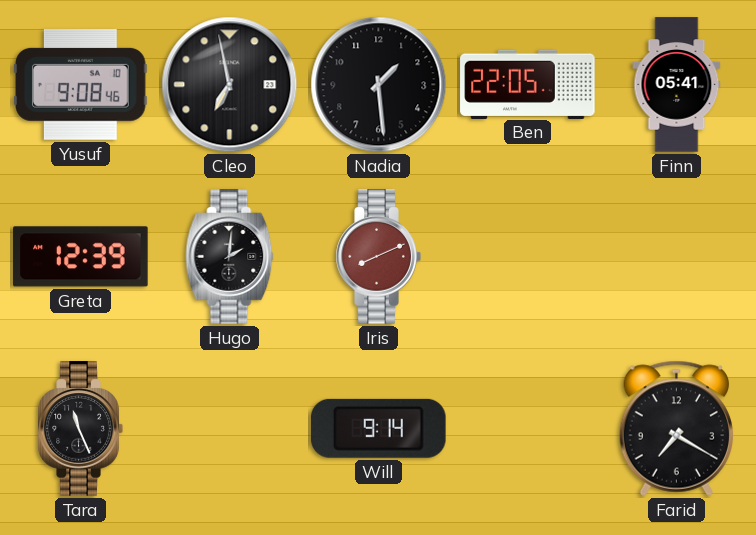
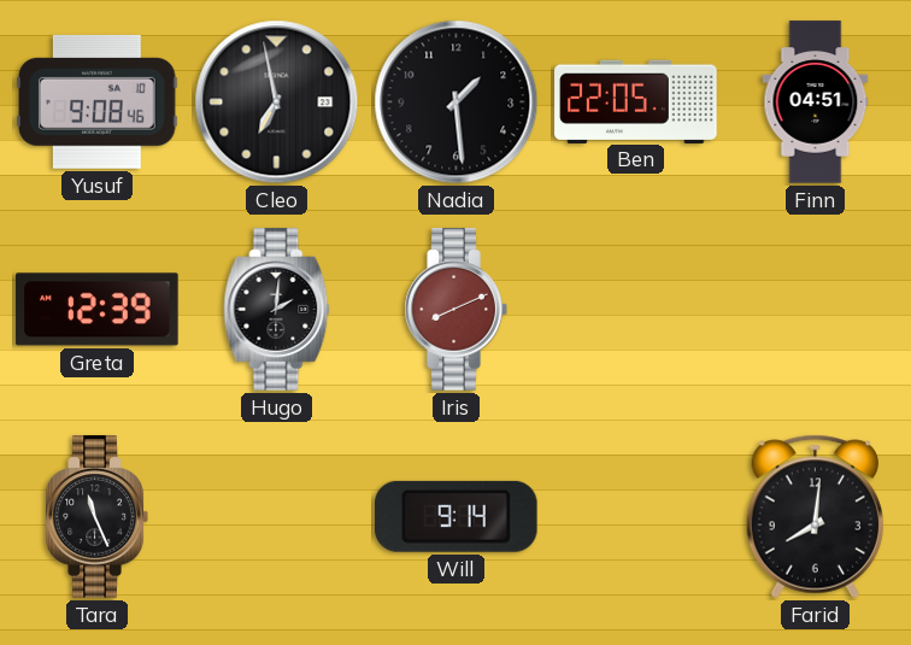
Finn: 05:41 -> 04:51
Farid: 7:20 -> 8:01
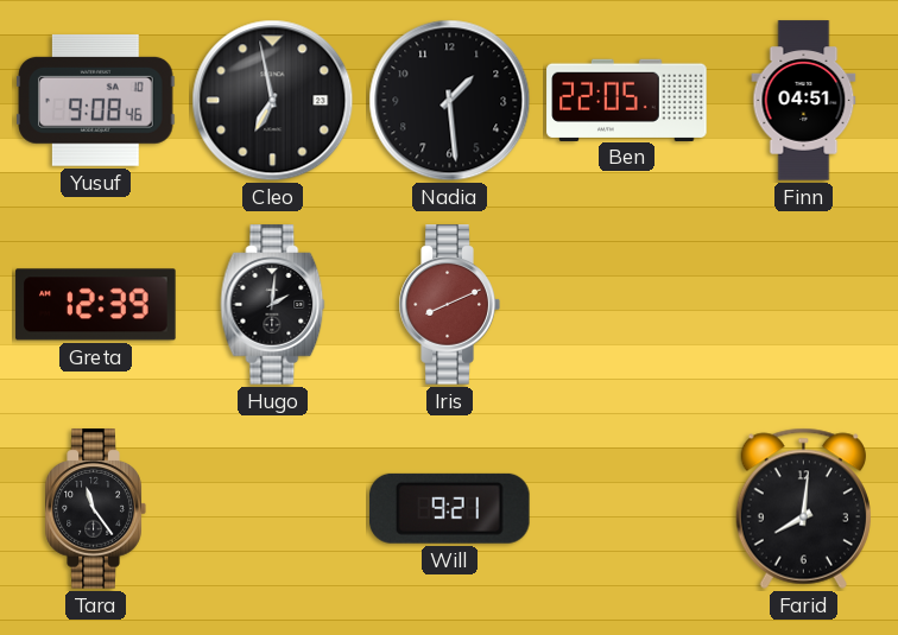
Tara: 11:26 -> 11:24
Will: 9:14 -> 9:21
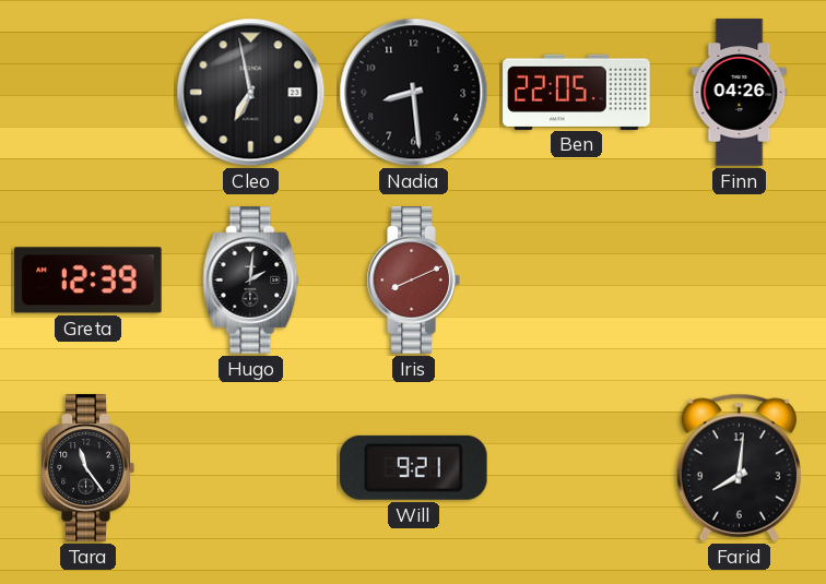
Yusuf: 9:08 -> none
Nadia: 1:29 -> 8:29
Finn: 04:51 -> 04:26
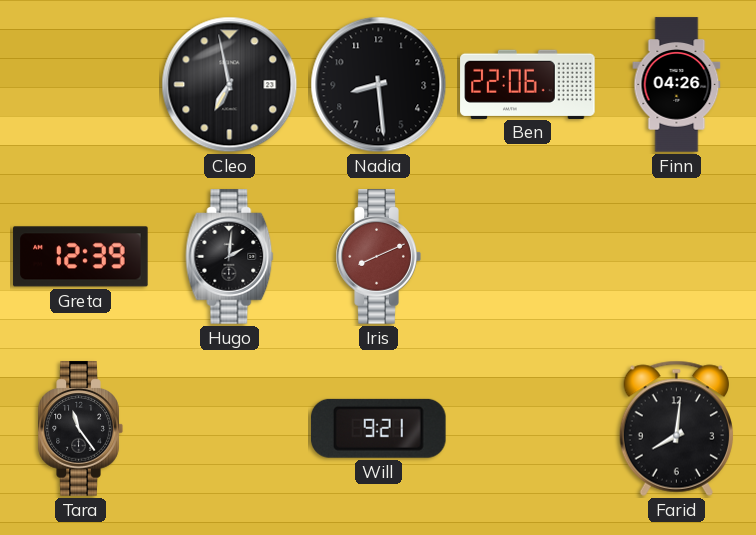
Ben: 22:05 -> 22:06
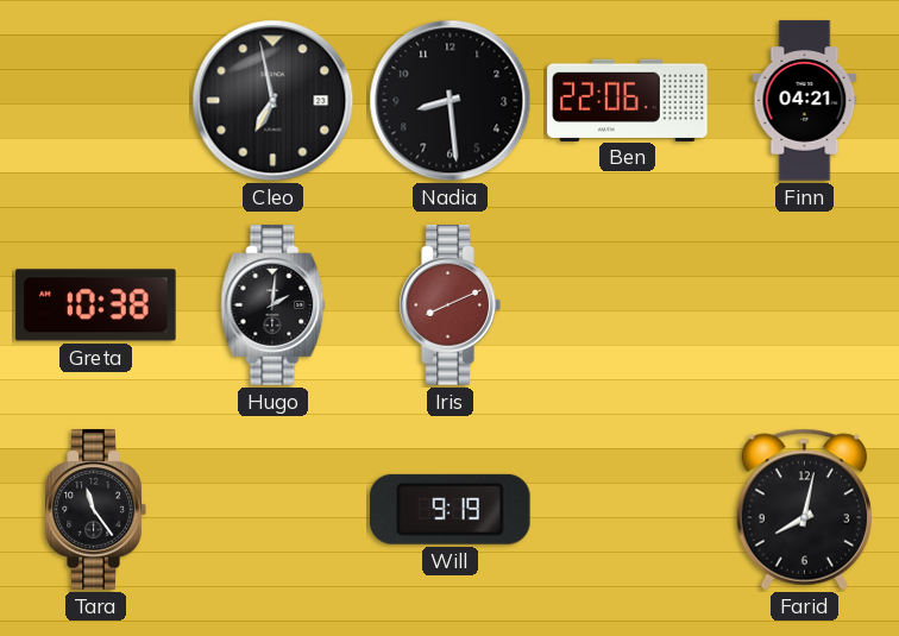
Finn: 04:26 -> 04:21
Greta: 12:39 -> 10:38
Will: 9:21 -> 9:19
Farid: 8:01 -> 8:02
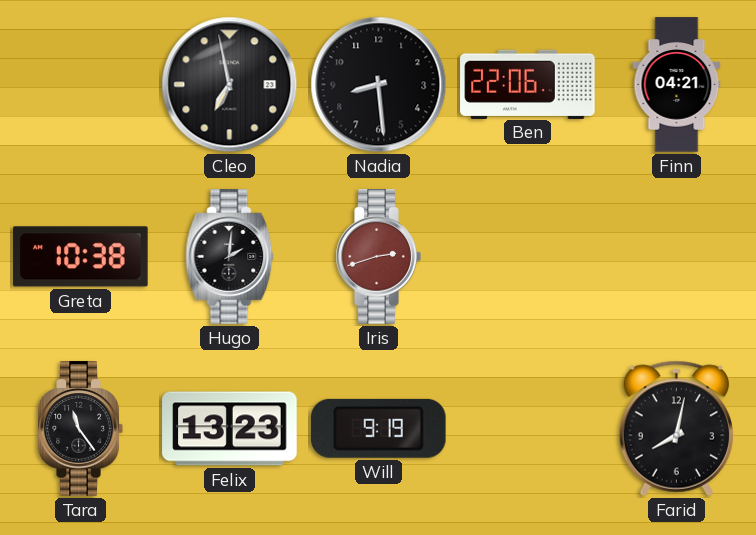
Iris: 8:11 -> 2:42
Felix: none -> 13:23
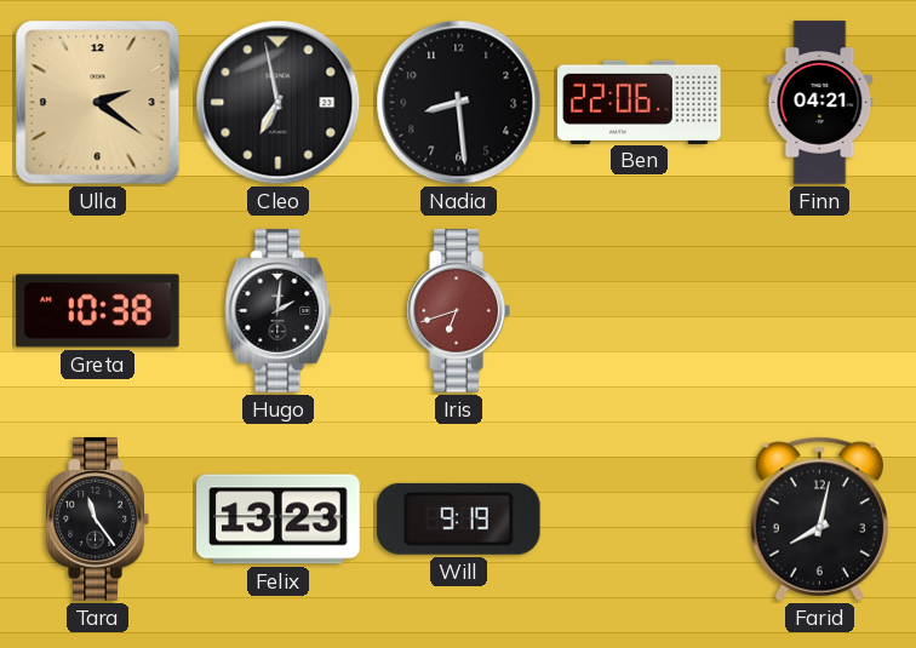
Ulla: none -> 2:21
Iris: 2:42 -> 6:42
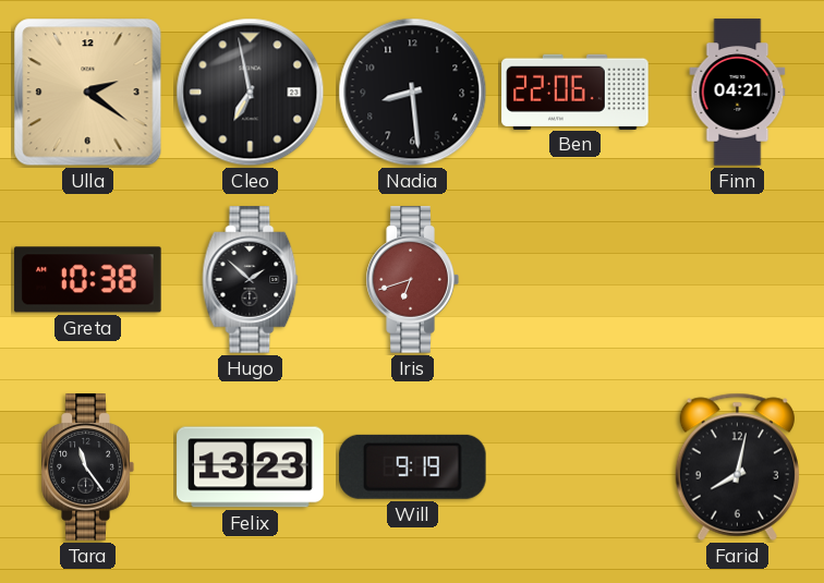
Hugo: 2:01 -> 1:52
